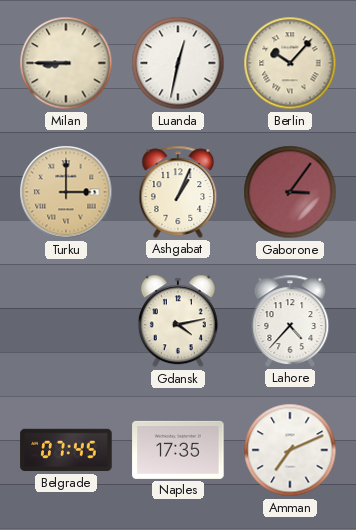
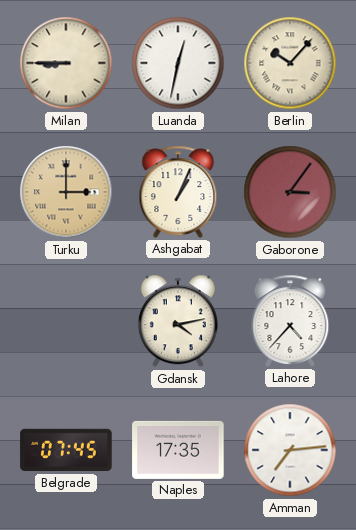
Amman: 7:11 -> 7:14
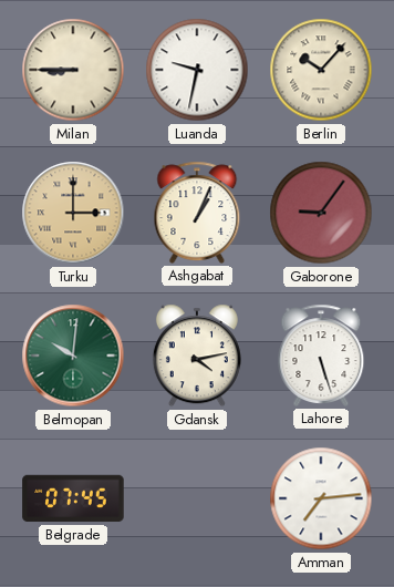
Luanda: 12:32 -> 9:32
Gaborone: 3:06 -> 9:06
Belmopan: none -> 10:01
Lahore: 4:37 -> 5:27
Naples: 17:35 -> none
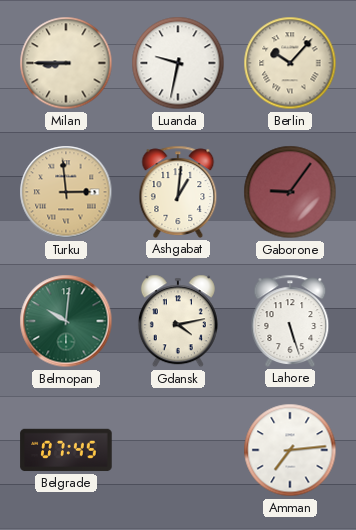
Turku: 3:00 -> 2:59
Ashgabat: 1:04 -> 1:01
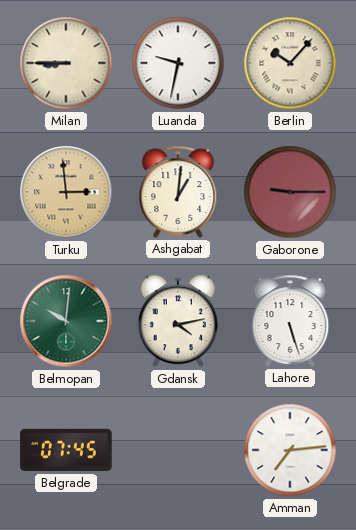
Gaborone: 9:06 -> 9:15
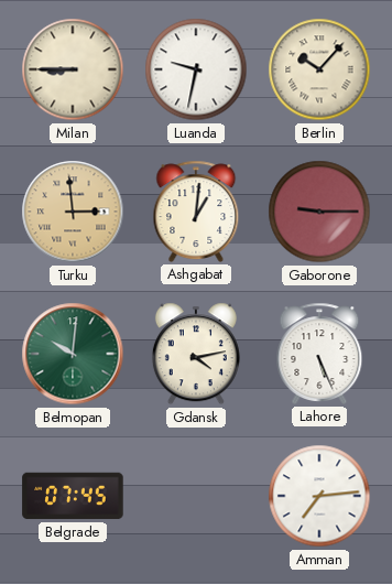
Lahore: 5:27 -> 5:26
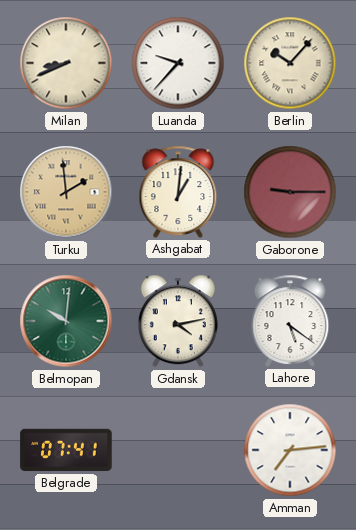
Milan: 8:45 -> 8:41
Luanda: 9:32 -> 9:37
Turku: 2:59 -> 1:59
Lahore: 5:26 -> 5:21
Belgrade: 07:45 -> 07:41
